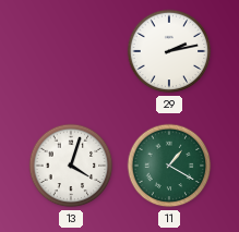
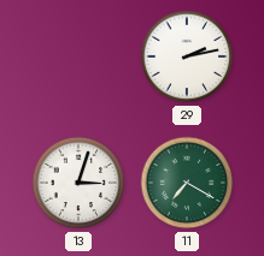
13: 4:03 -> 3:03
11: 1:20 -> 7:20
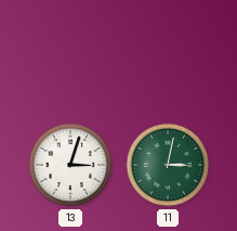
29: 2:13 -> none
11: 7:20 -> 3:02
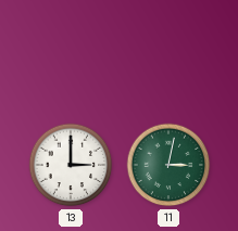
13: 3:03 -> 3:00
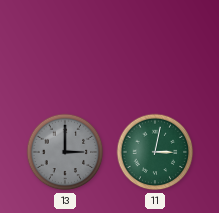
13 dial: white -> grey
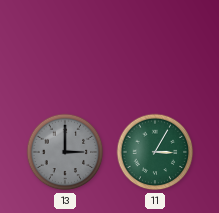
11: 3:02 -> 3:05
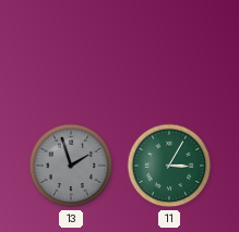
13: 3:00 -> 1:57
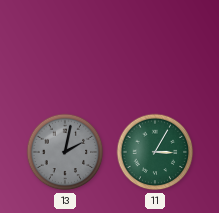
13: 1:57 -> 2:02
